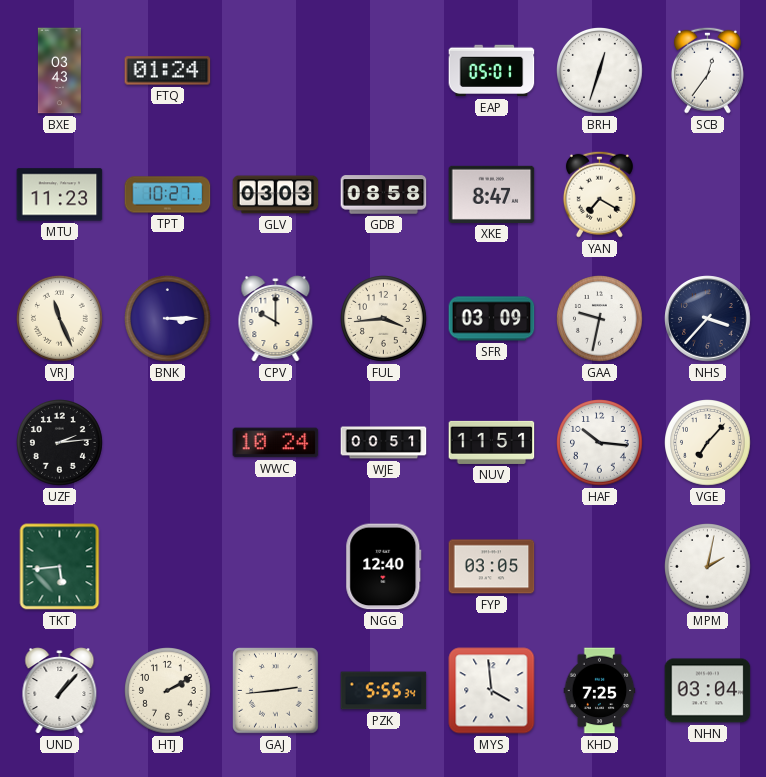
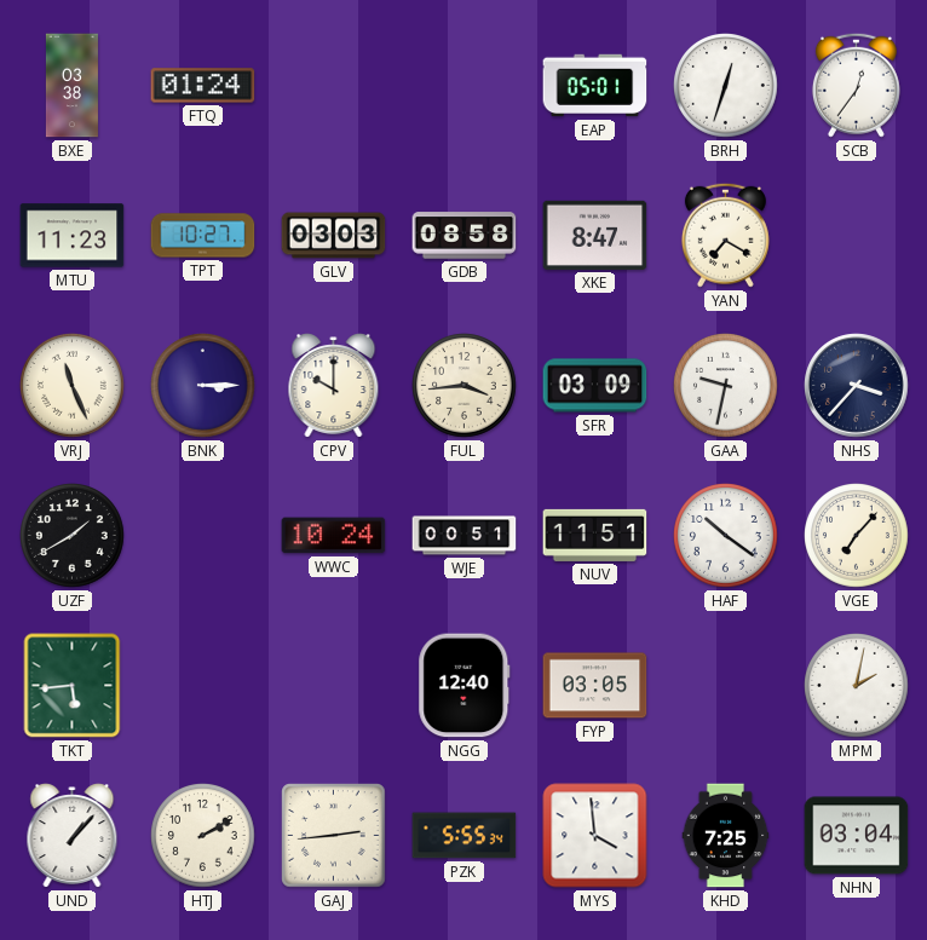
BXE: 03:43 -> 03:38
UZF: 2:14 -> 1:40
HAF: 10:16 -> 10:21
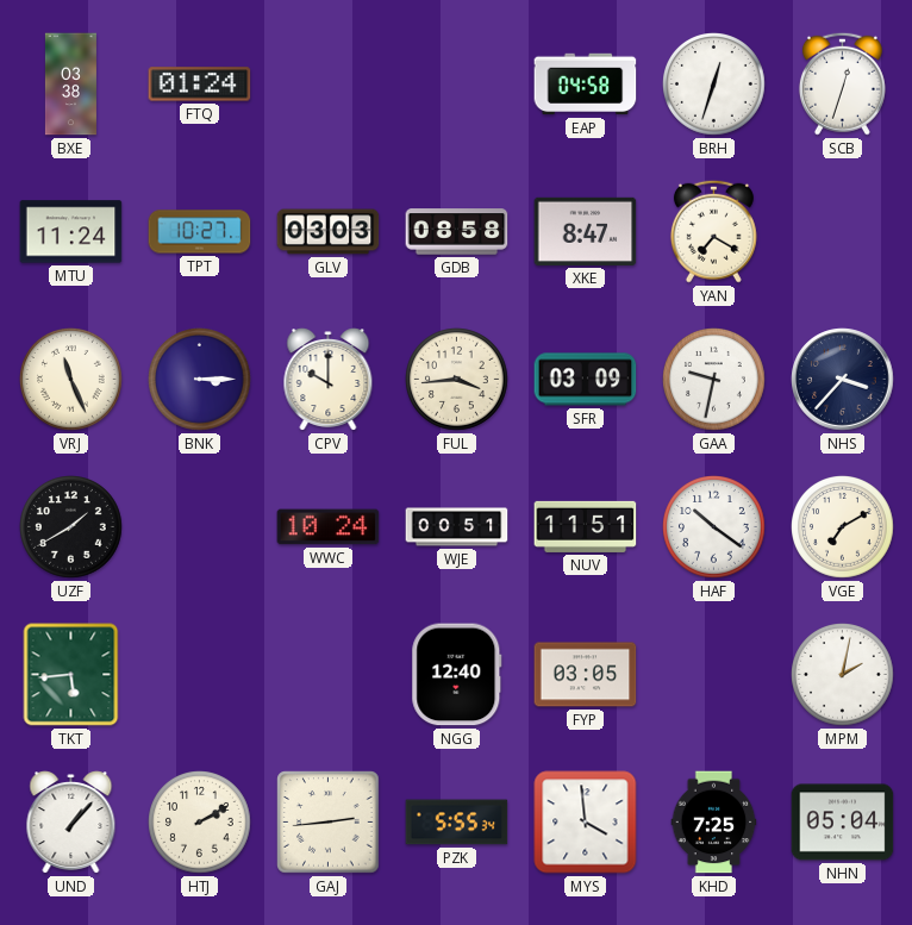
EAP: 05:01 -> 04:58
SCB: 12:36 -> 12:33
MTU: 11:23 -> 11:24
VGE: 7:07 -> 7:10
NHN: 03:04 -> 05:04
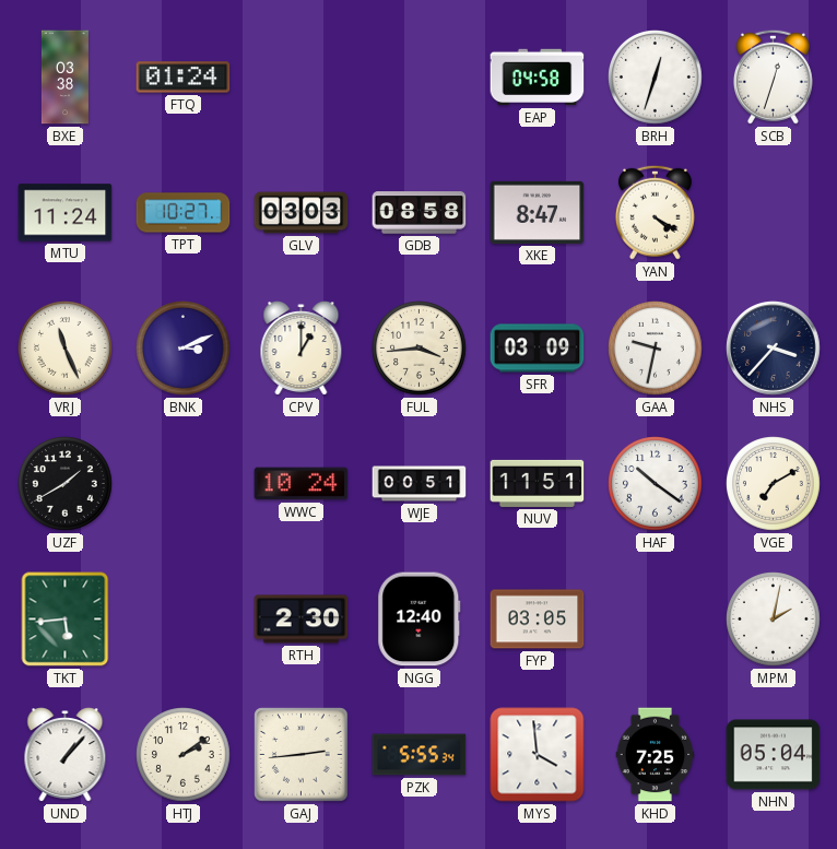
YAN: 7:20 -> 4:20
BNK: 3:15 -> 3:11
CPV: 10:00 -> 1:00
RTH: none -> 2:30
HTJ: 2:10 -> 2:09
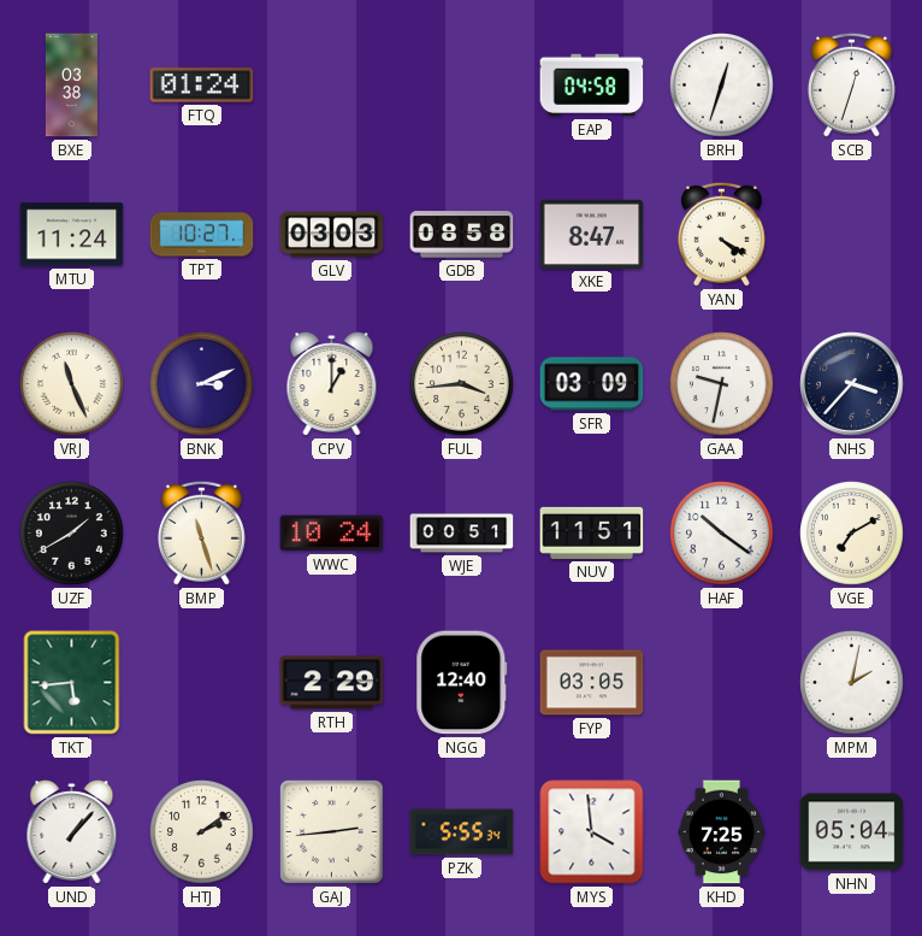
BMP: none -> 11:27
RTH: 2:30 -> 2:29
